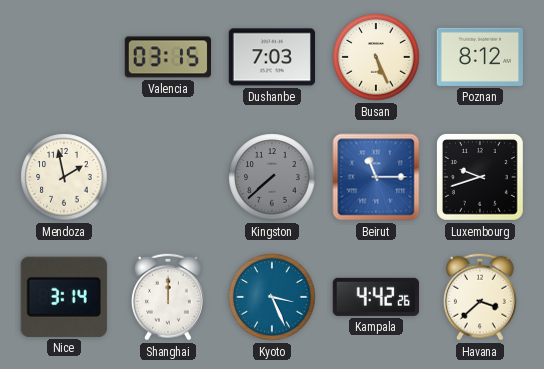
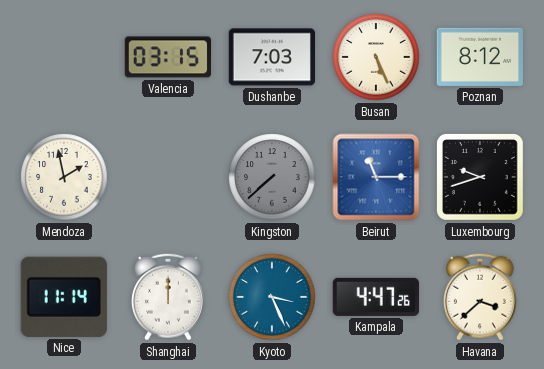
Nice: 3:14 -> 11:14
Kampala: 4:42 -> 4:47
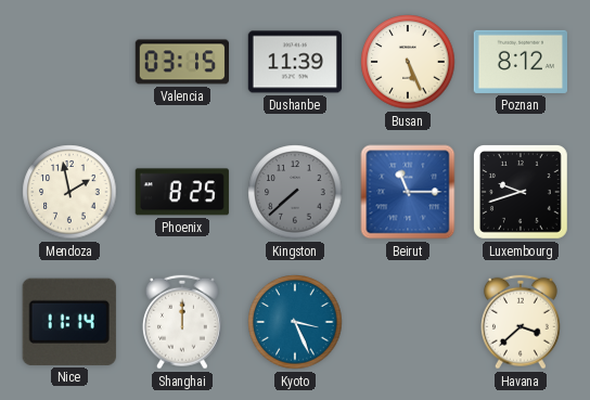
Dushanbe: 7:03 -> 11:39
Phoenix: none -> 8:25
Kampala: 4:47 -> none
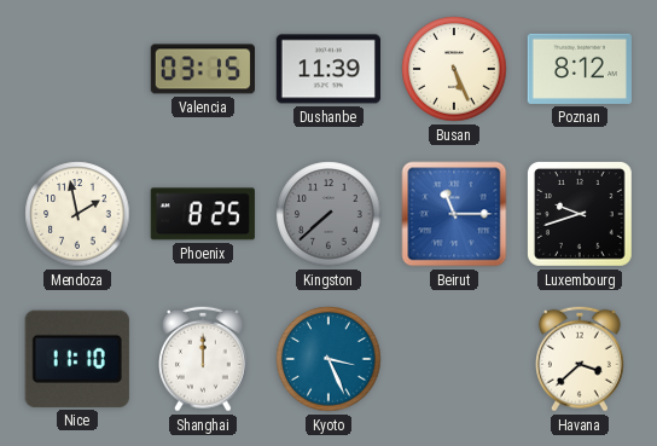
Nice: 11:14 -> 11:10
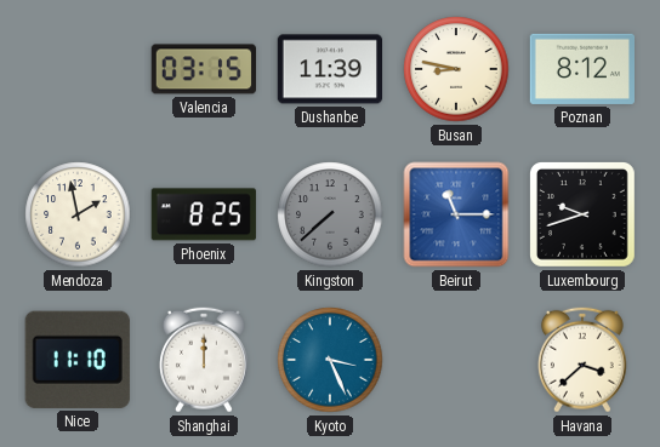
Busan: 5:26 -> 8:47
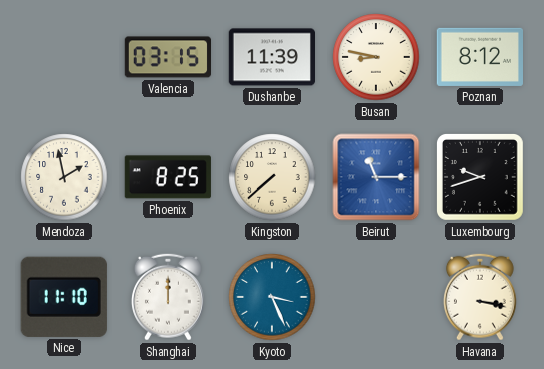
Kingston dial: grey -> cream
Havana: 3:38 -> 3:17
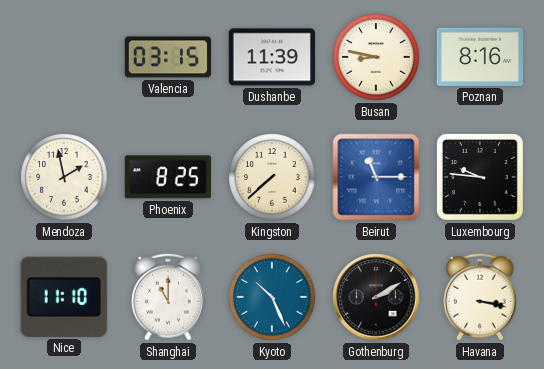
Poznan: 8:12 -> 8:16
Luxembourg: 9:42 -> 9:46
Shanghai: 12:00 -> 11:00
Kyoto: 3:26 -> 10:26
Gothenburg: none -> 2:10
